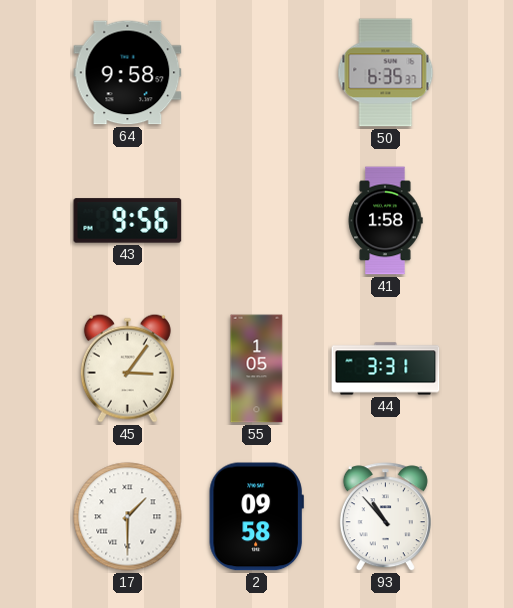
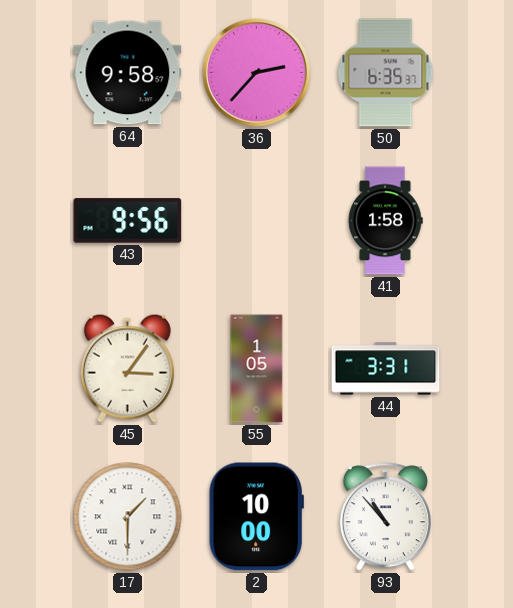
36: none -> 2:37
2: 09:58 -> 10:00
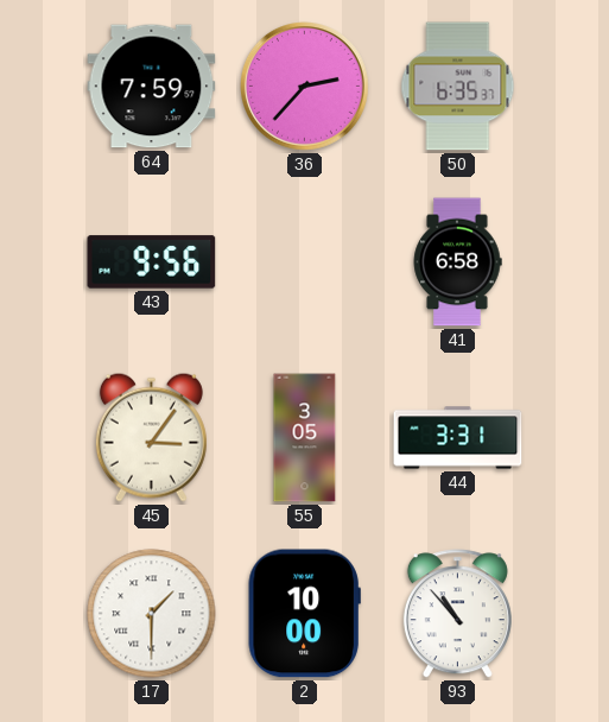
64: 9:58 -> 7:59
41: 1:58 -> 6:58
55: 1:05 -> 3:05
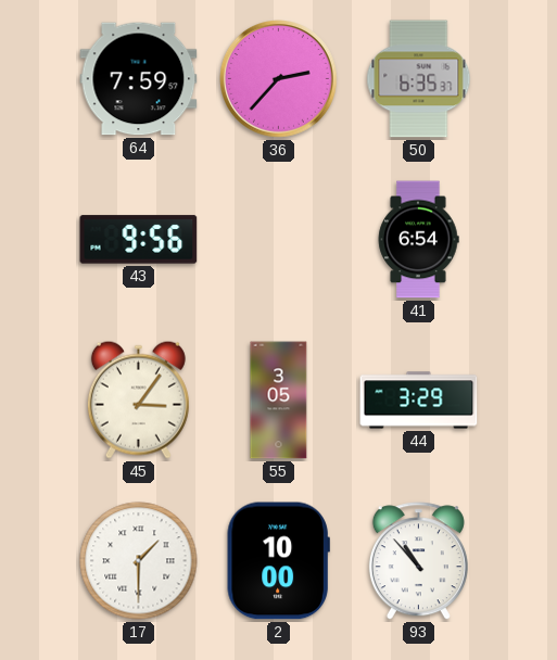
41: 6:58 -> 6:54
44: 3:31 -> 3:29
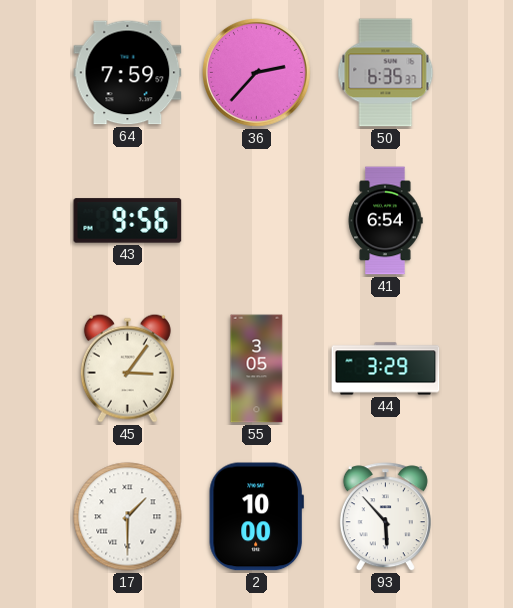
93: 10:53 -> 5:53
